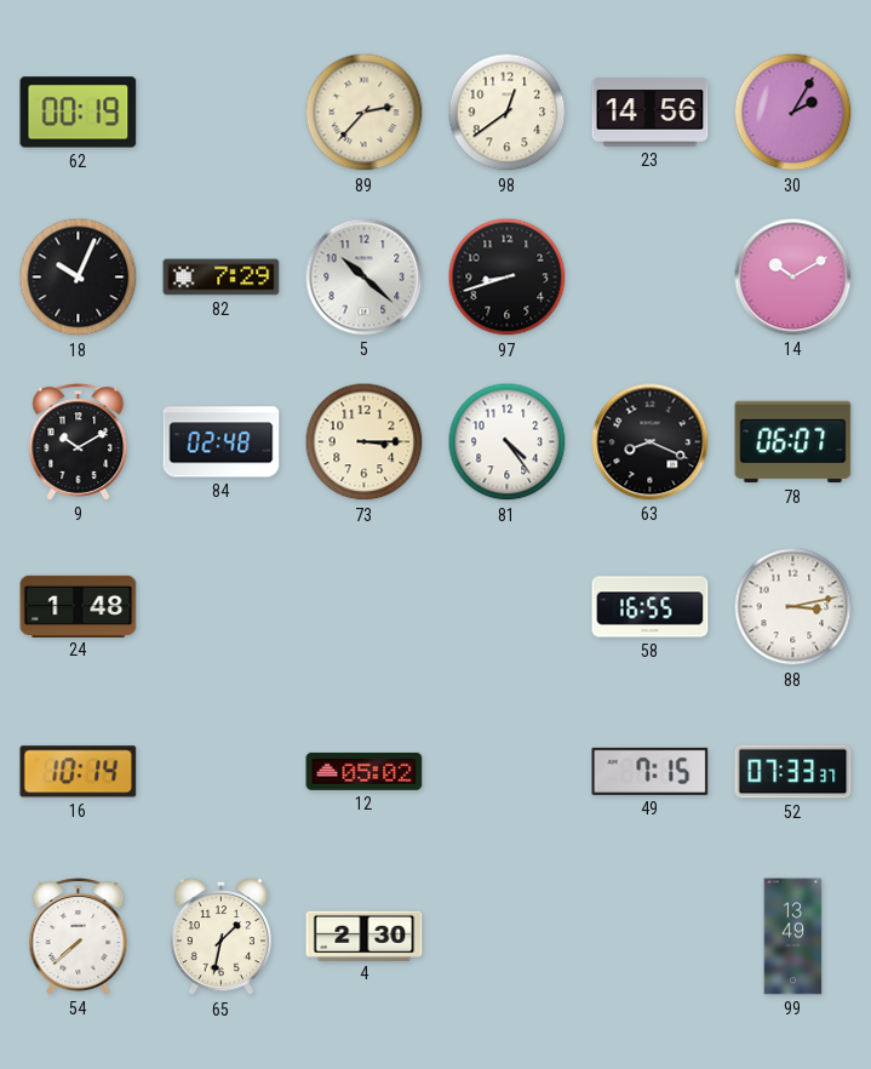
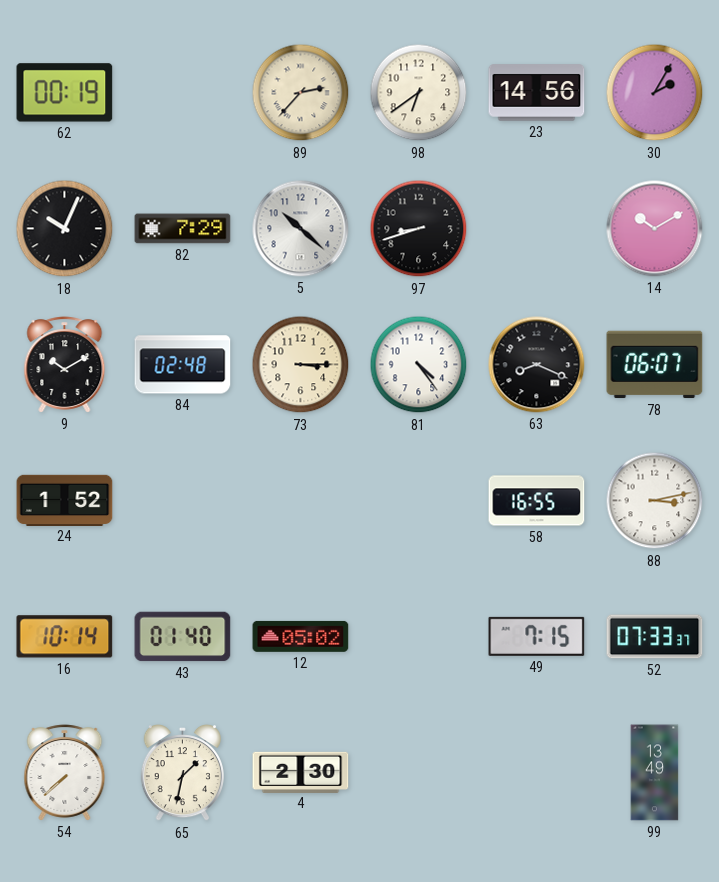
98: 12:39 -> 6:39
24: 1:48 -> 1:52
43: none -> 01:40
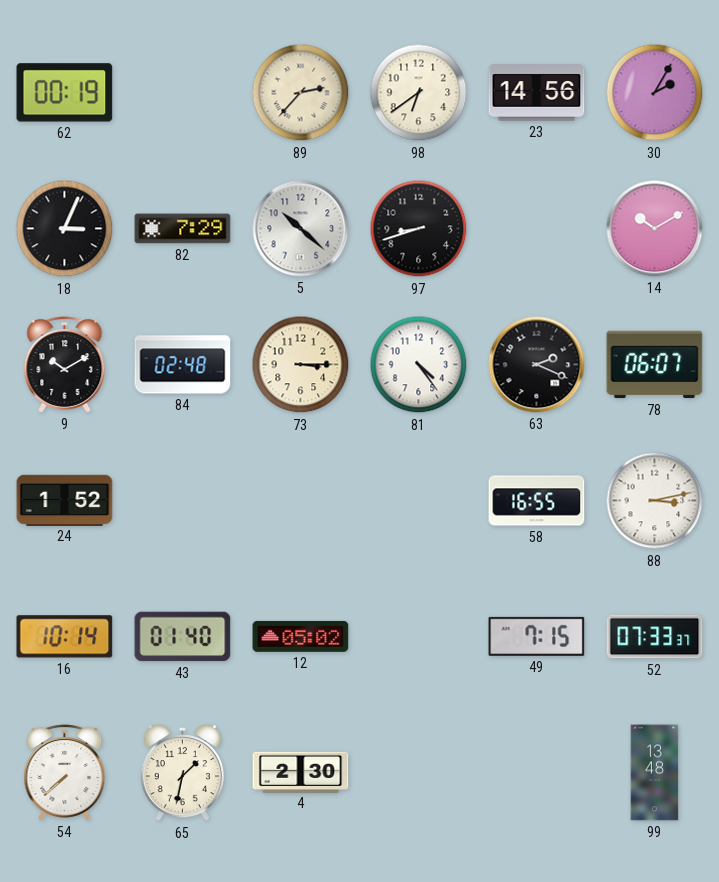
18: 10:04 -> 3:04
63: 8:19 -> 2:19
99: 13:49 -> 13:48
